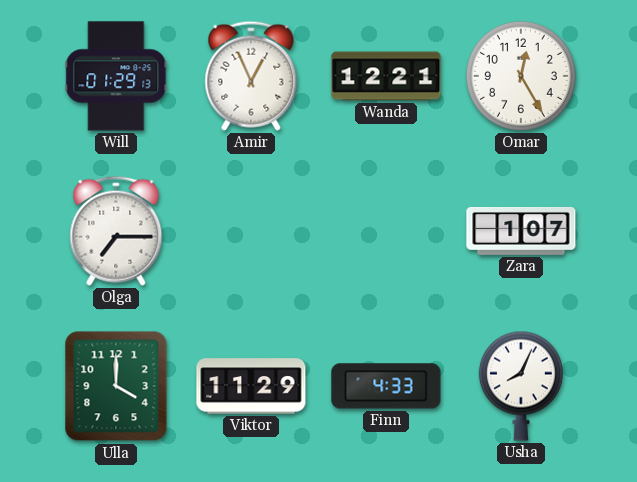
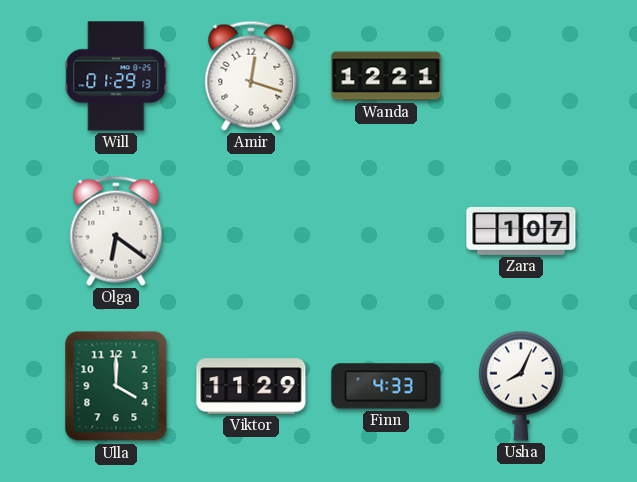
Amir: 12:56 -> 12:18
Omar: 12:25 -> none
Olga: 7:15 -> 6:21
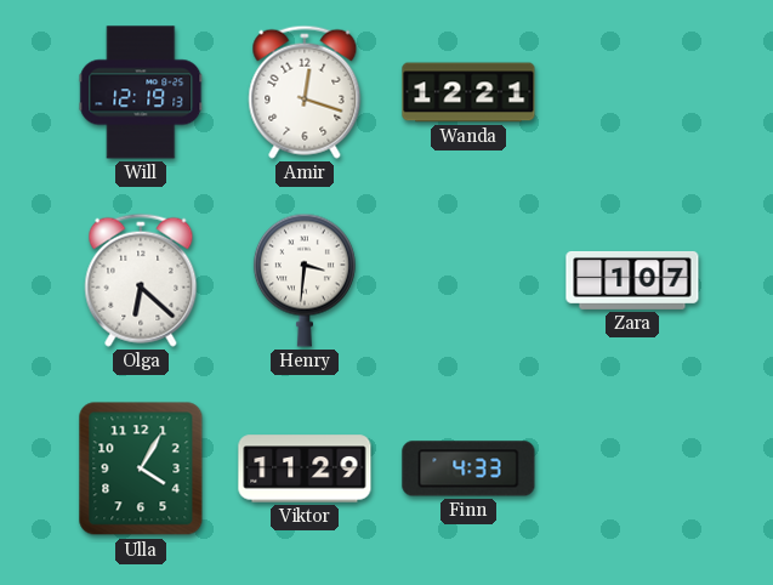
Will: 01:29 -> 12:19
Olga: 6:21 -> 6:22
Henry: none -> 3:31
Ulla: 4:00 -> 4:05
Usha: 8:04 -> none
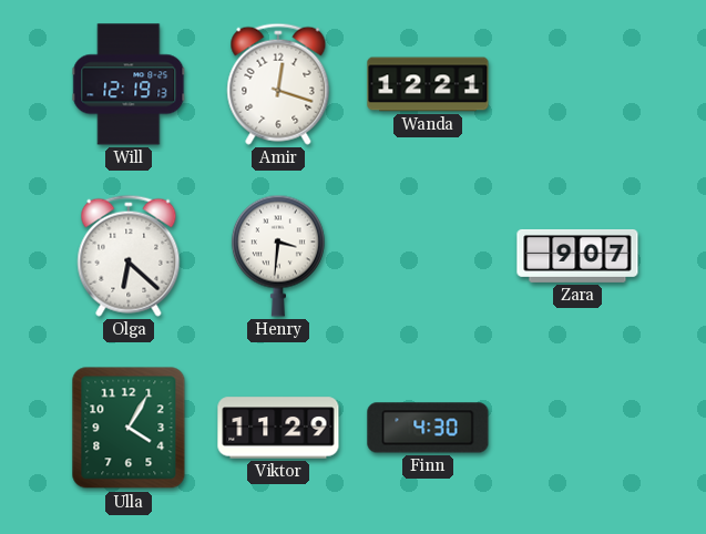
Zara: 1:07 -> 9:07
Finn: 4:33 -> 4:30
